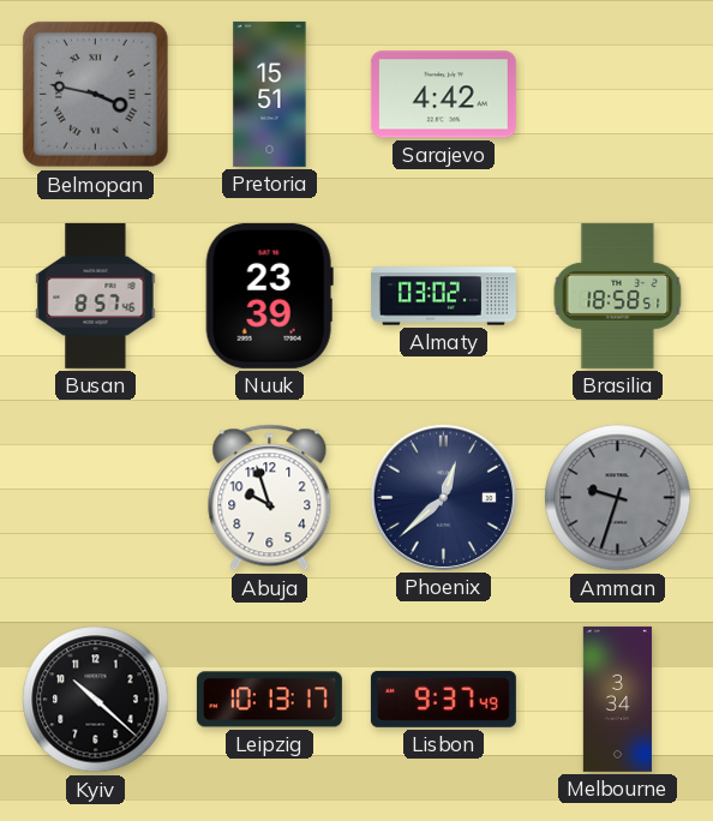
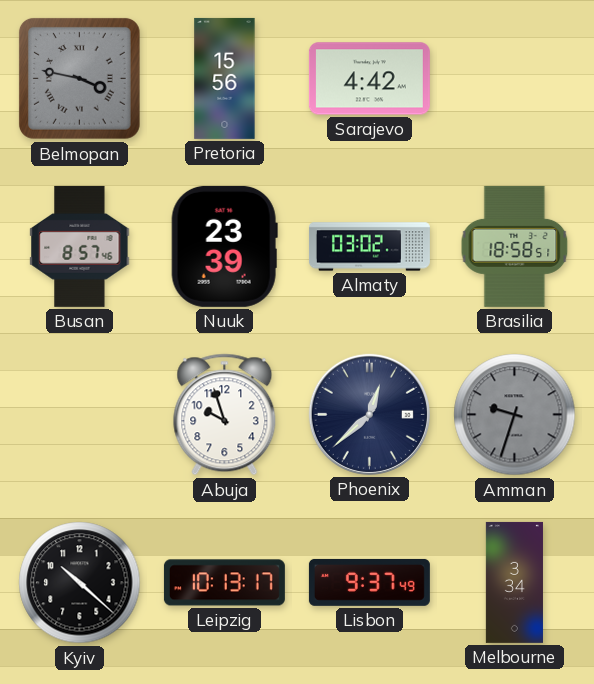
Pretoria: 15:51 -> 15:56
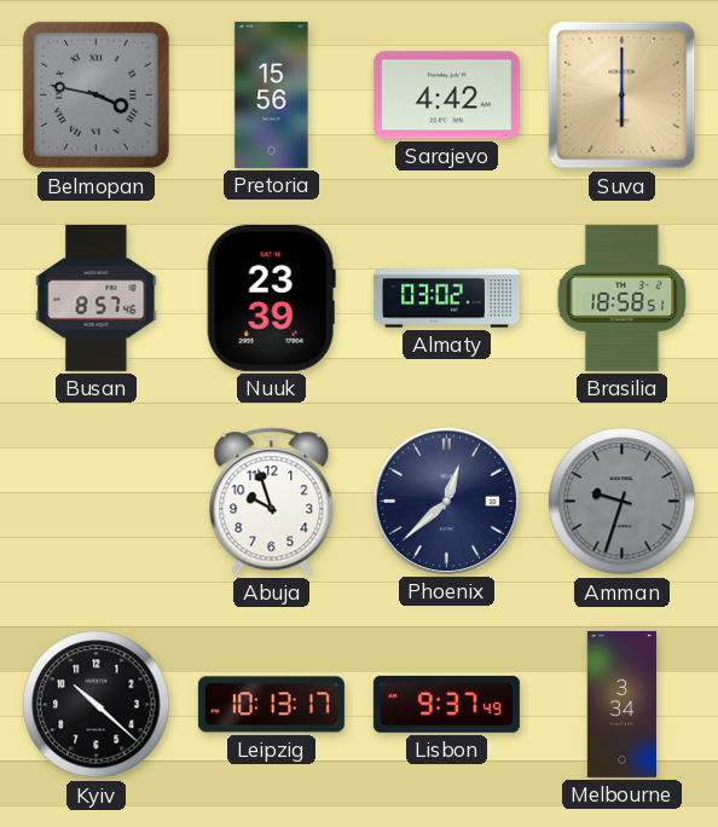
Suva: none -> 6:00
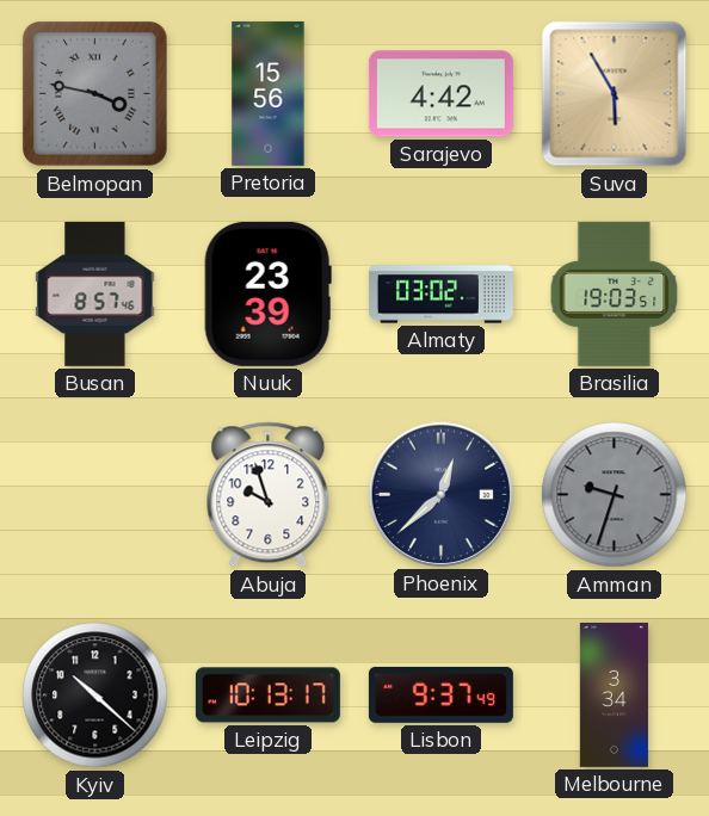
Suva: 6:00 -> 5:55
Brasilia: 18:58 -> 19:03
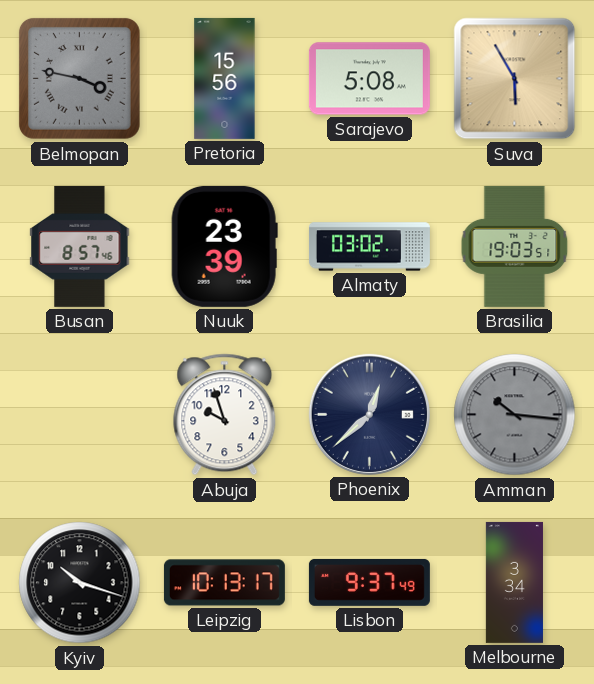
Sarajevo: 4:42 -> 5:08
Amman: 9:33 -> 10:16
Kyiv: 10:22 -> 10:18
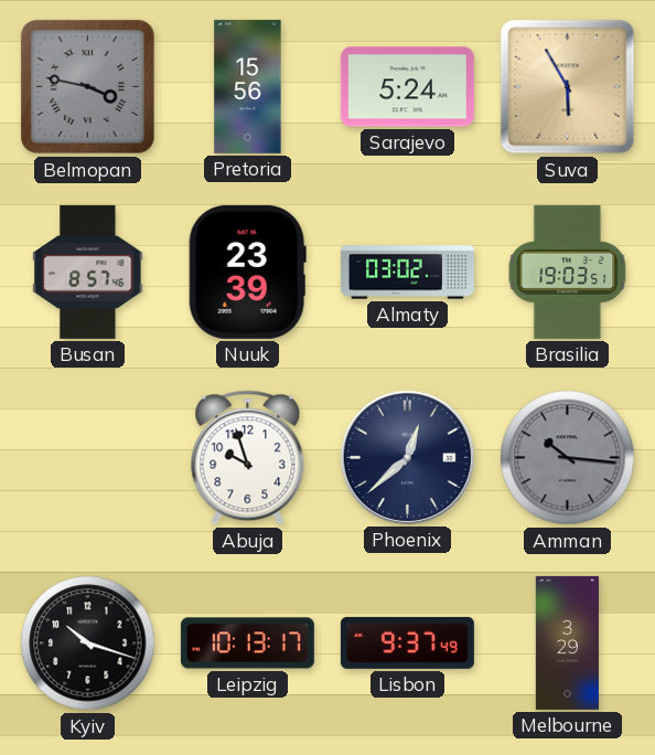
Sarajevo: 5:08 -> 5:24
Melbourne: 3:34 -> 3:29
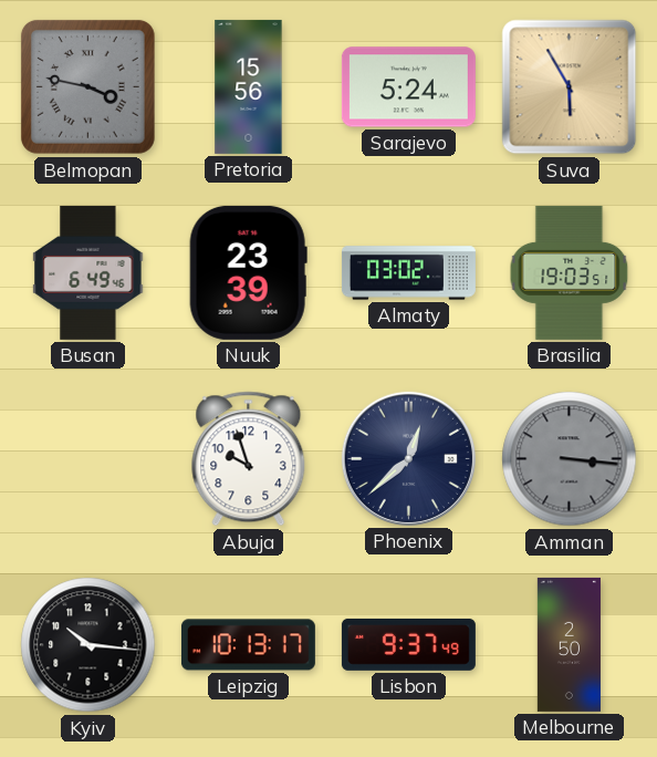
Busan: 8:57 -> 6:49
Amman: 10:16 -> 3:16
Kyiv: 10:18 -> 10:16
Melbourne: 3:29 -> 2:50
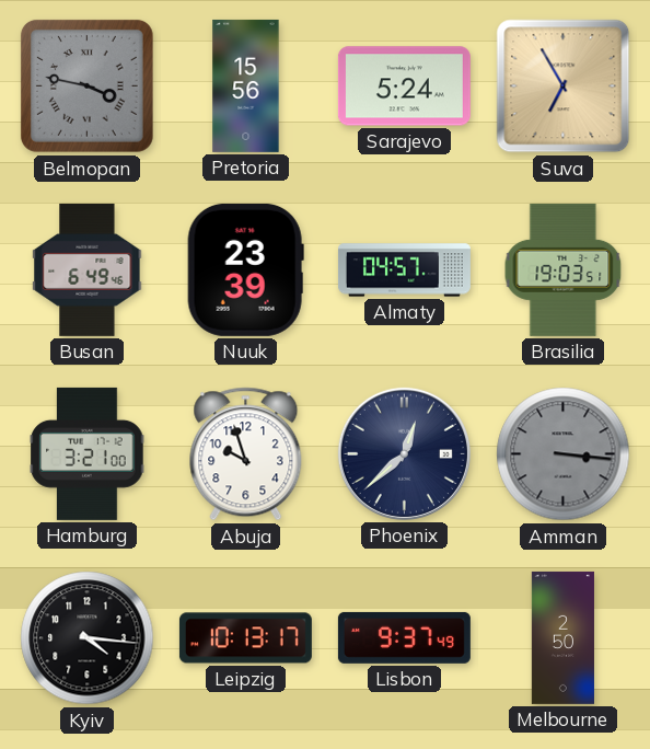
Suva: 5:55 -> 6:55
Almaty: 03:02 -> 04:57
Hamburg: none -> 3:21
Kyiv: 10:16 -> 4:16
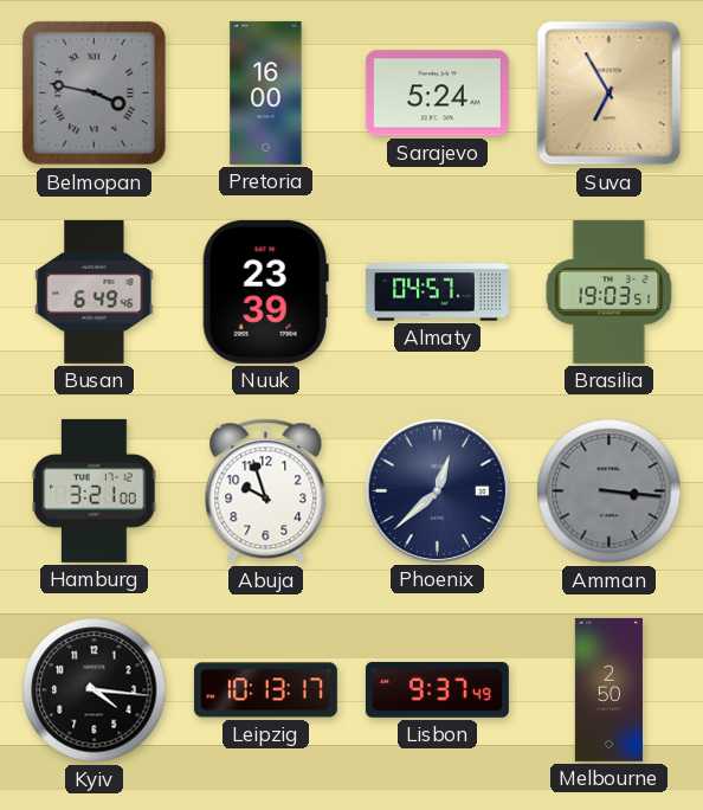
Pretoria: 15:56 -> 16:00
